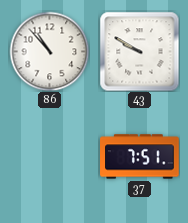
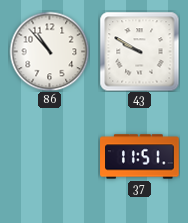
37: 7:51 -> 11:51
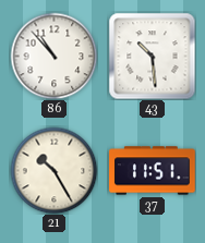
43: 9:50 -> 10:29
21: none -> 10:25
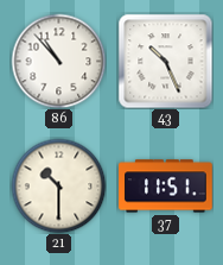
43: 10:29 -> 10:26
21: 10:25 -> 10:30
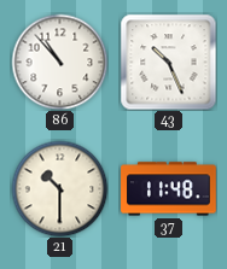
37: 11:51 -> 11:48
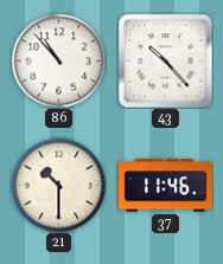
43: 10:26 -> 10:23
37: 11:48 -> 11:46
